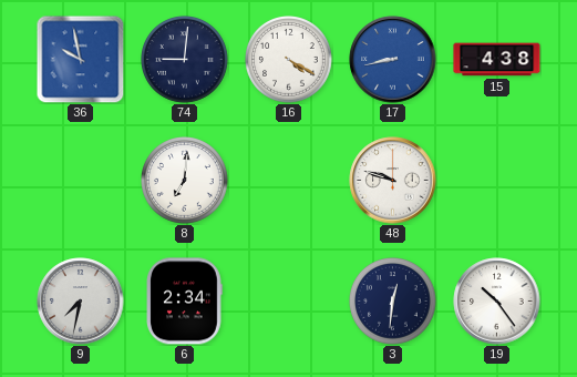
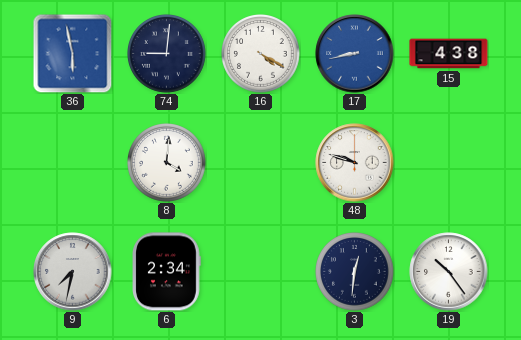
36: 9:58 -> 5:58
8: 7:01 -> 4:01
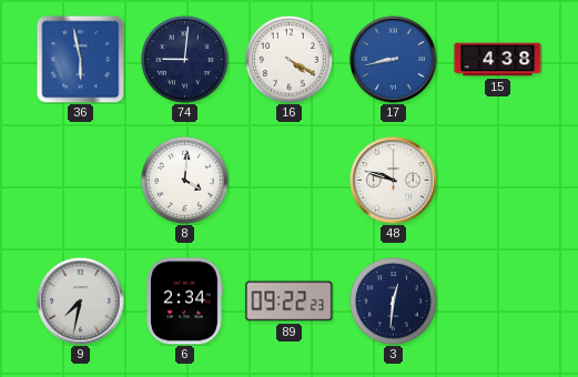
89: none -> 09:22
19: 10:24 -> none
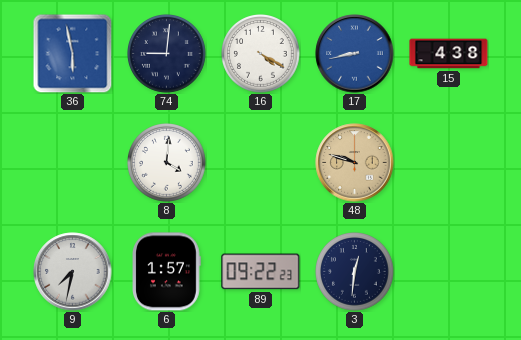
48 dial: white -> champagne
6: 2:34 -> 1:57
